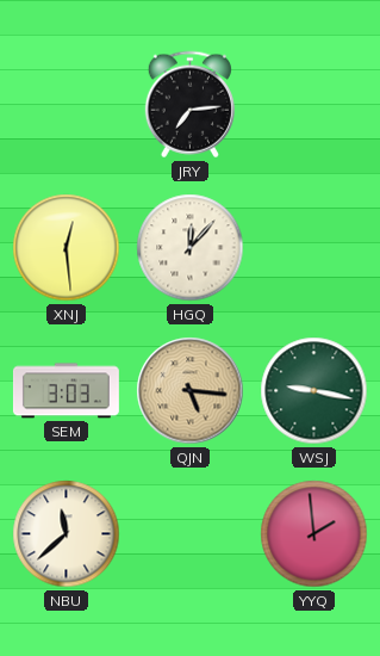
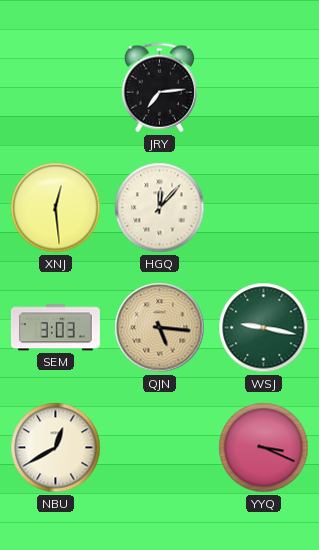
NBU: 11:38 -> 12:40
YYQ: 1:59 -> 3:19
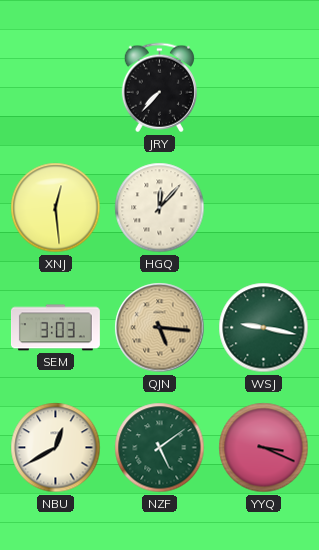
JRY: 7:14 -> 7:37
NZF: none -> 5:09
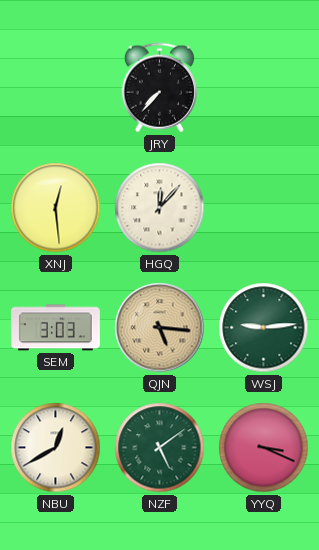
WSJ: 9:17 -> 9:14
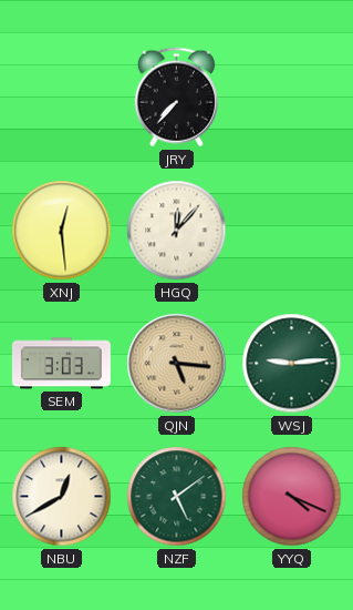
YYQ: 3:19 -> 4:19
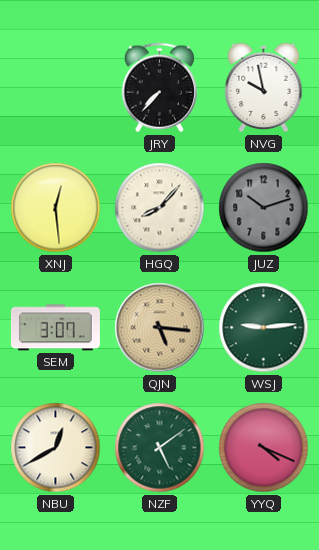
NVG: none -> 9:58
HGQ: 12:07 -> 8:07
JUZ: none -> 10:12
SEM: 3:03 -> 3:07
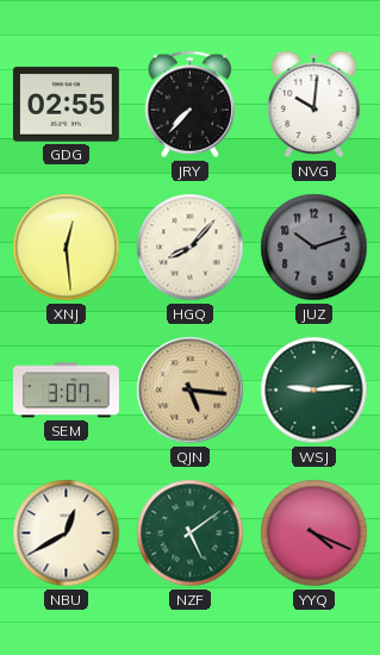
GDG: none -> 02:55
NVG: 9:58 -> 10:01
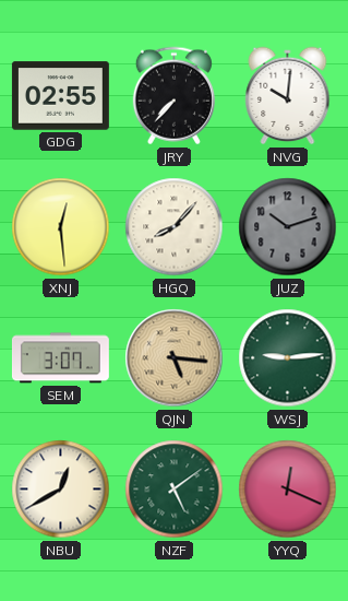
YYQ: 4:19 -> 12:19
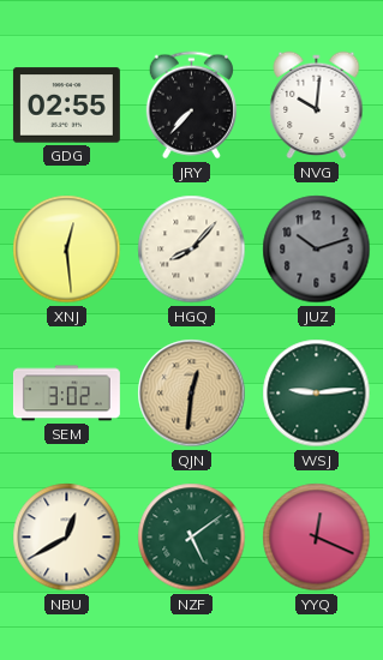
SEM: 3:07 -> 3:02
QJN: 5:16 -> 12:31
